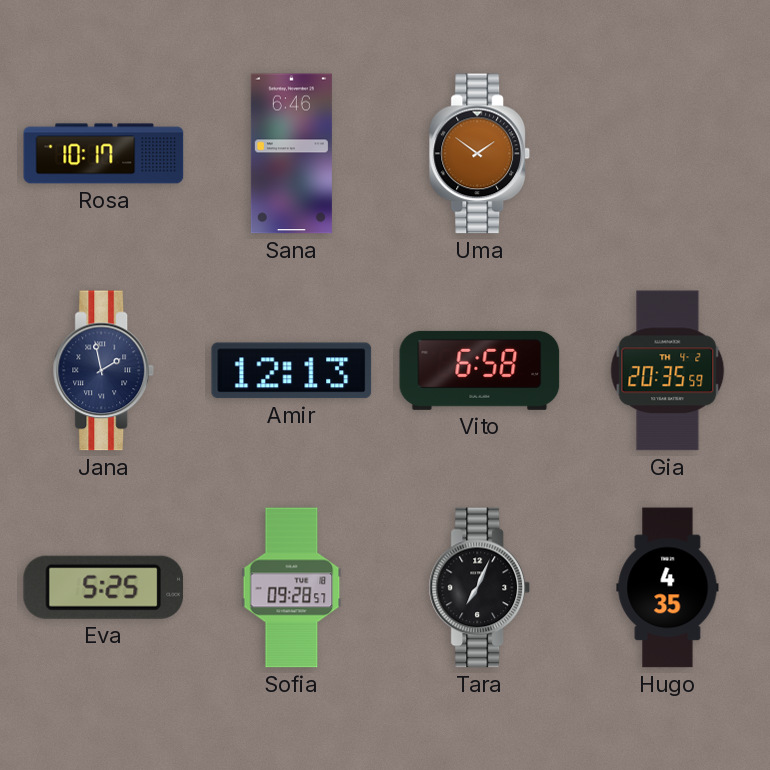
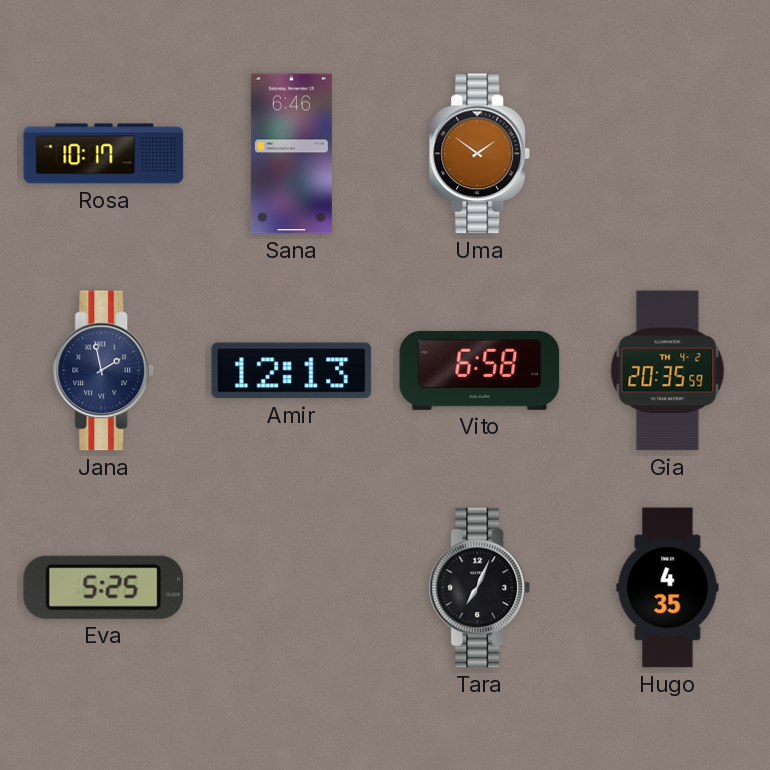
Sofia: 09:28 -> none
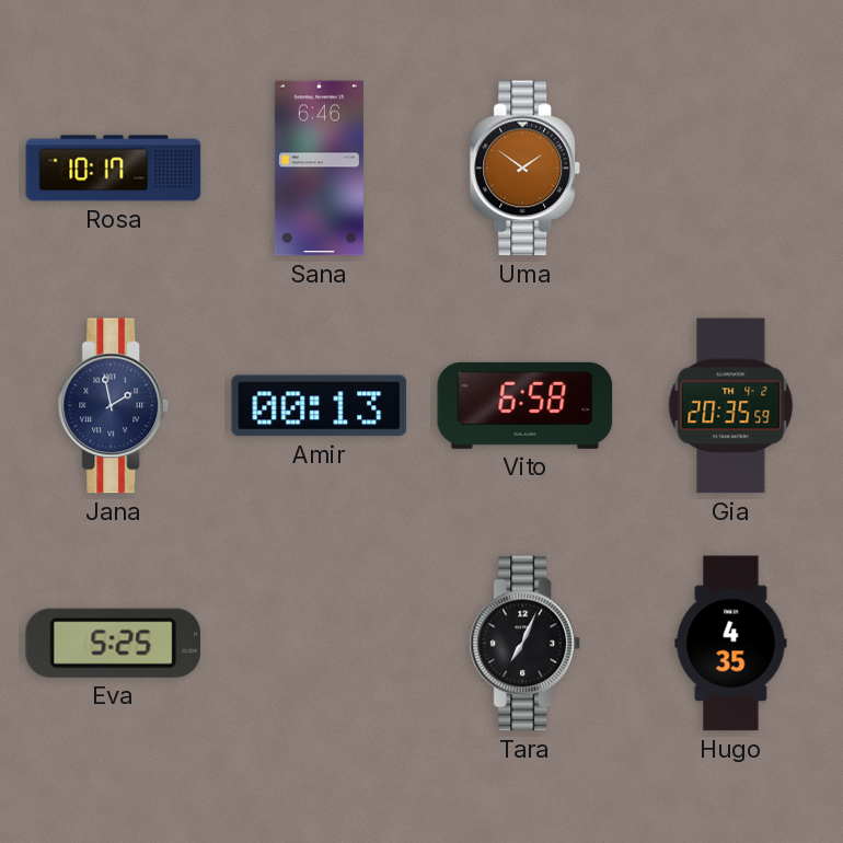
Amir: 12:13 -> 00:13
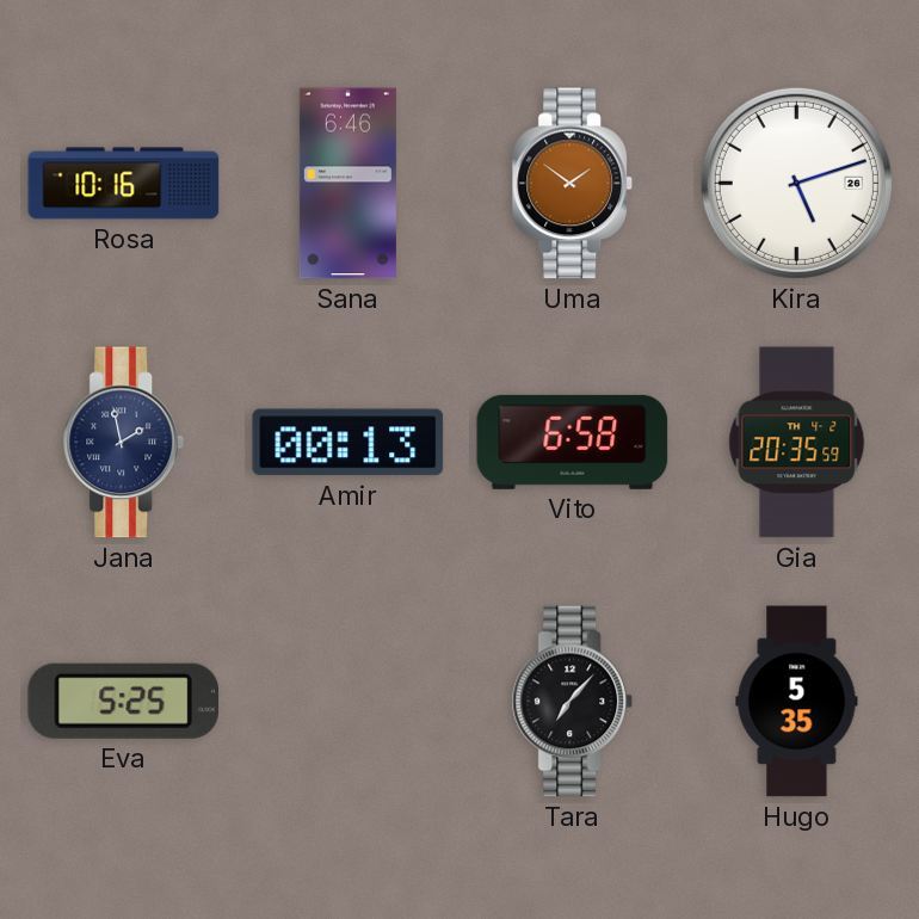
Rosa: 10:17 -> 10:16
Kira: none -> 5:12
Tara: 7:04 -> 7:07
Hugo: 4:35 -> 5:35
